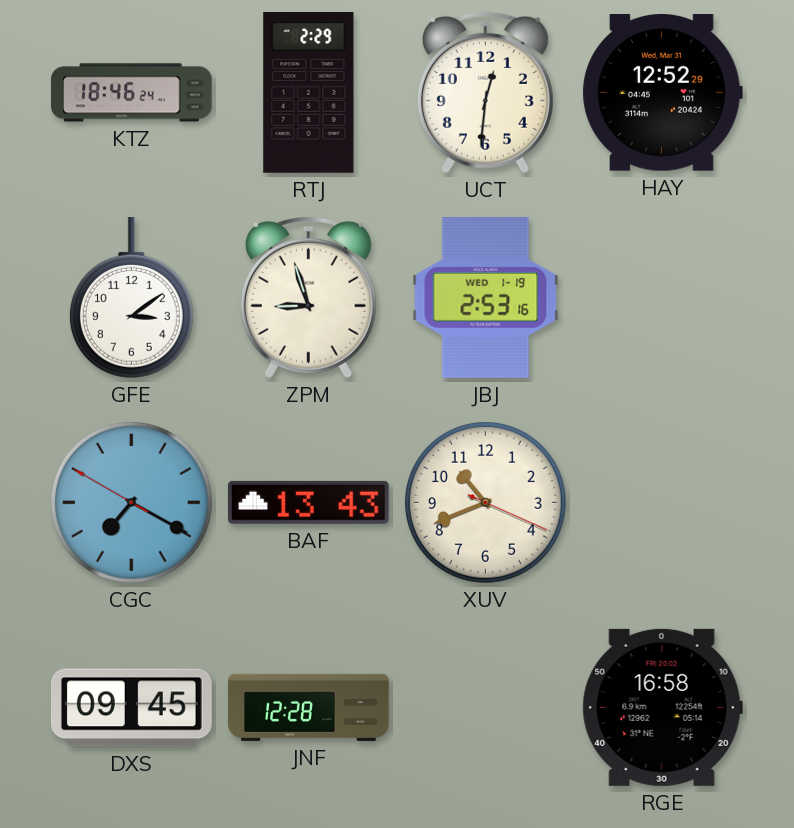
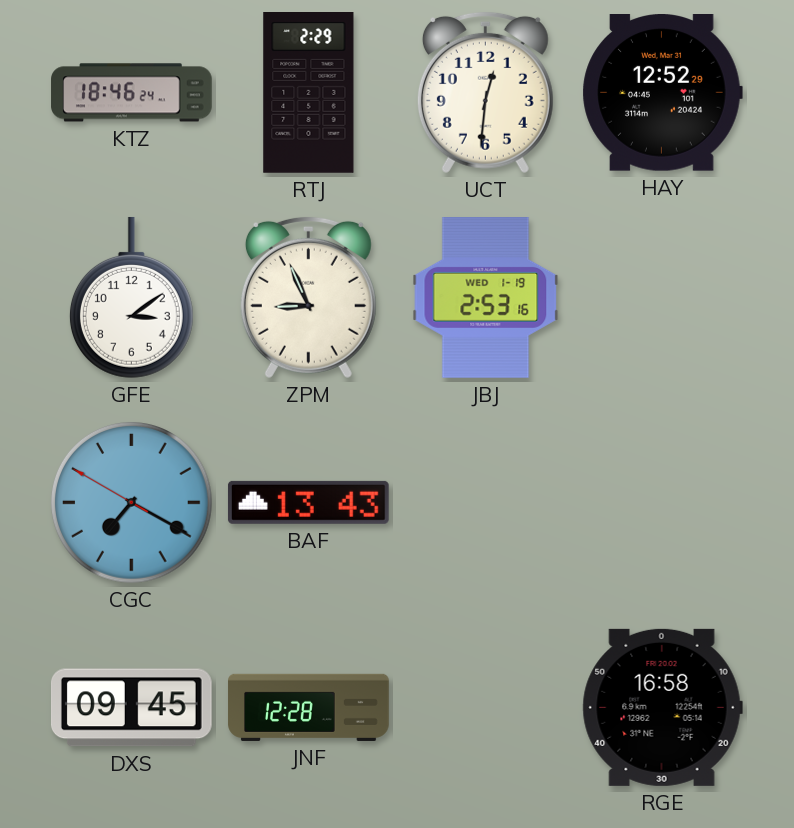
ZPM: 8:57 -> 8:56
XUV: 10:41 -> none
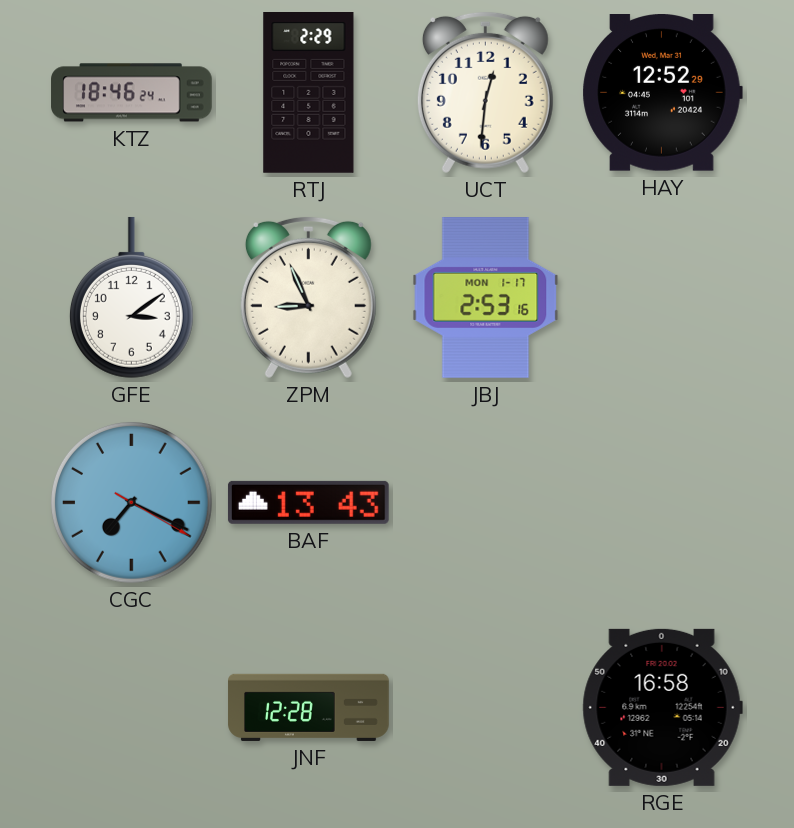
JBJ date: WED 1-19 -> MON 1-17
CGC: 7:19:50 -> 7:19:20
DXS: 09:45 -> none
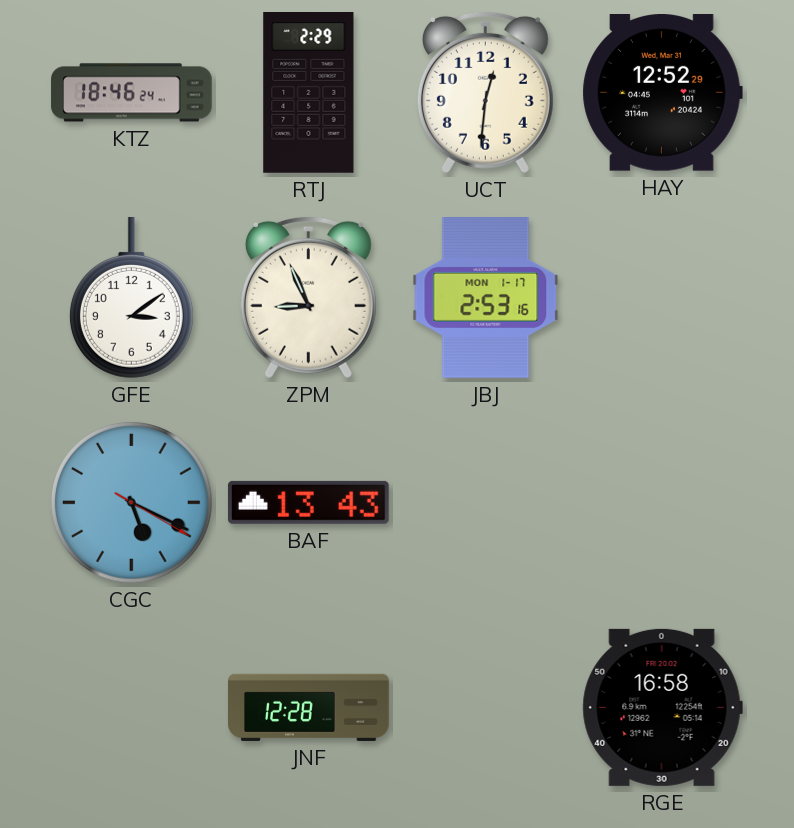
CGC: 7:19 -> 5:19
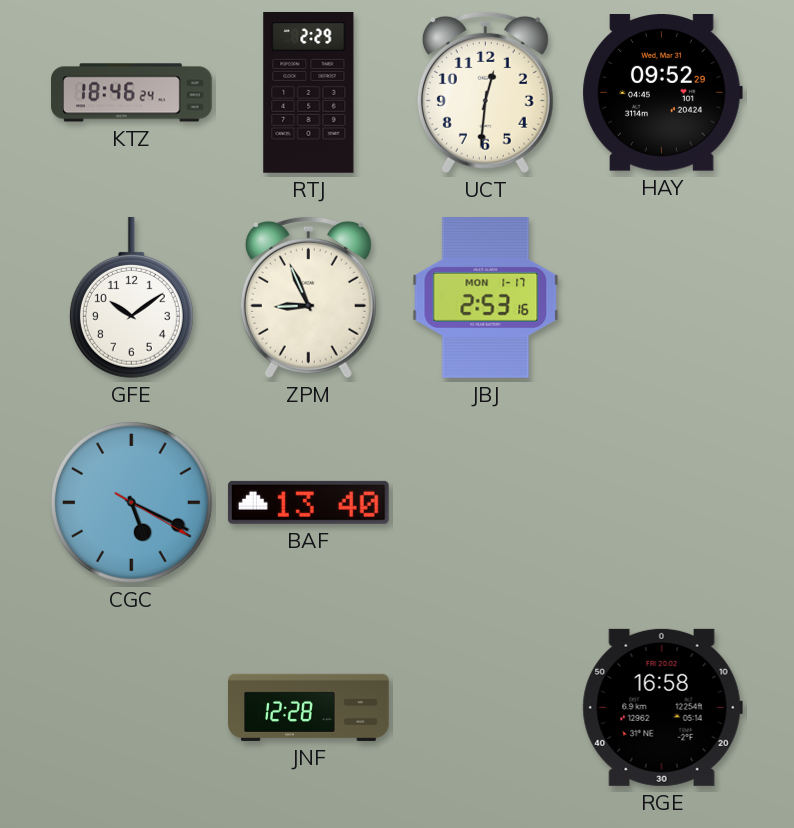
HAY: 12:52 -> 09:52
GFE: 3:09 -> 10:09
BAF: 13:43 -> 13:40
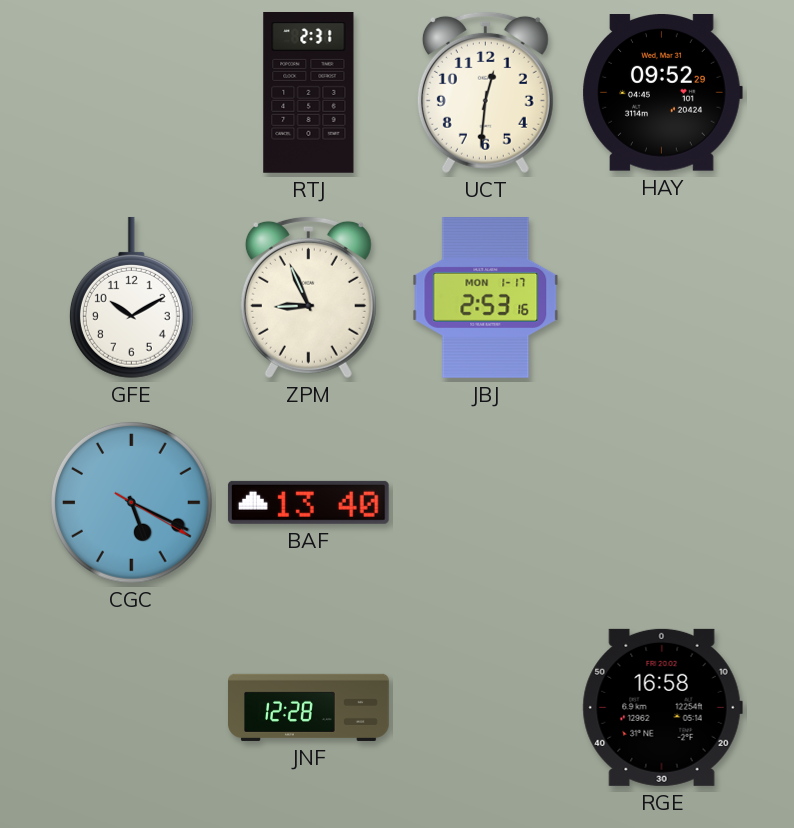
KTZ: 18:46 -> none
RTJ: 2:29 -> 2:31
GFE: 10:09 -> 10:10
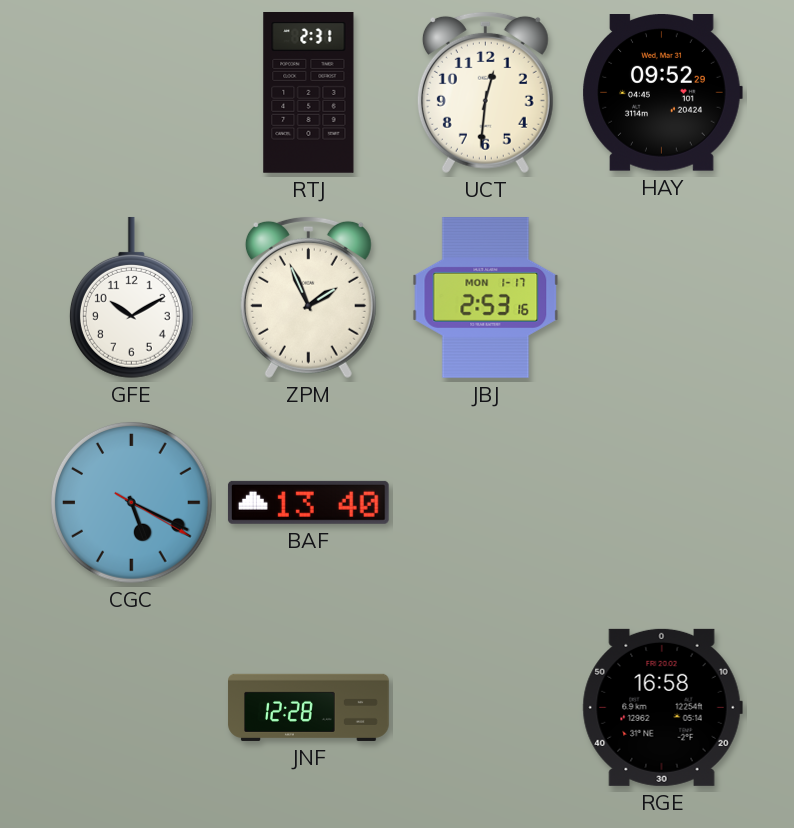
ZPM: 8:56 -> 1:56
